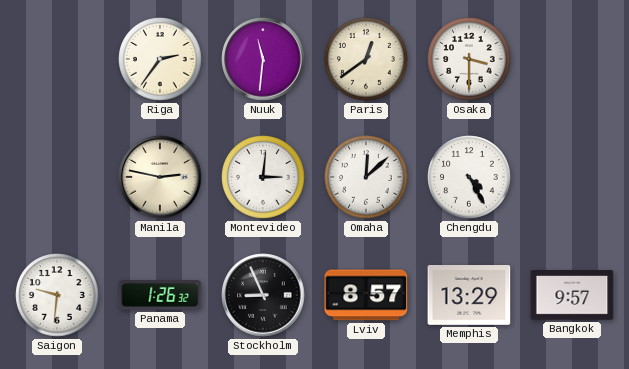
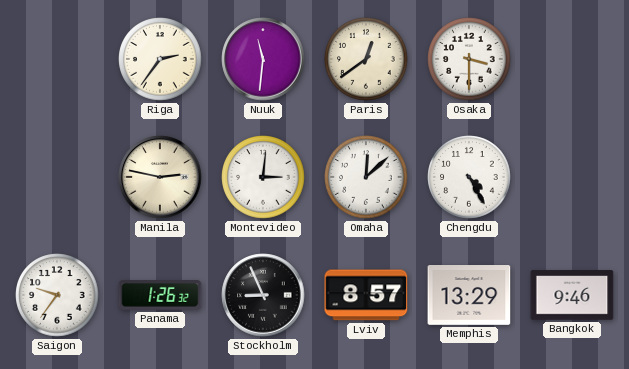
Saigon: 9:31 -> 9:36
Bangkok: 9:57 -> 9:46
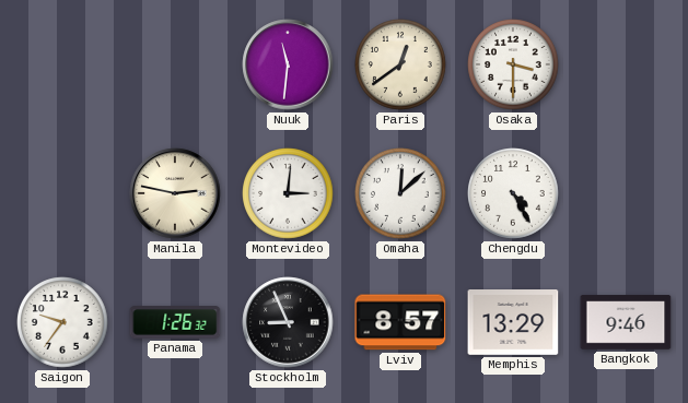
Riga: 2:36 -> none
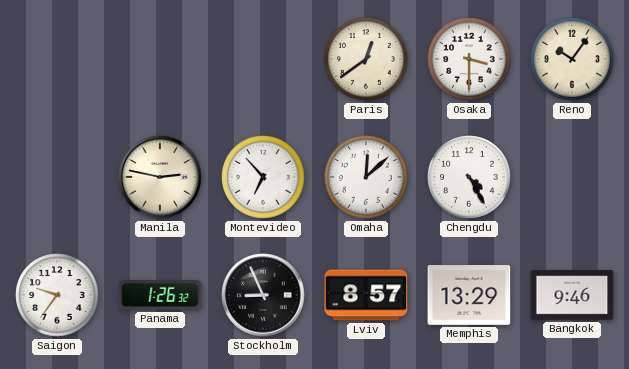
Nuuk: 11:31 -> none
Reno: none -> 10:06
Montevideo: 3:01 -> 6:53
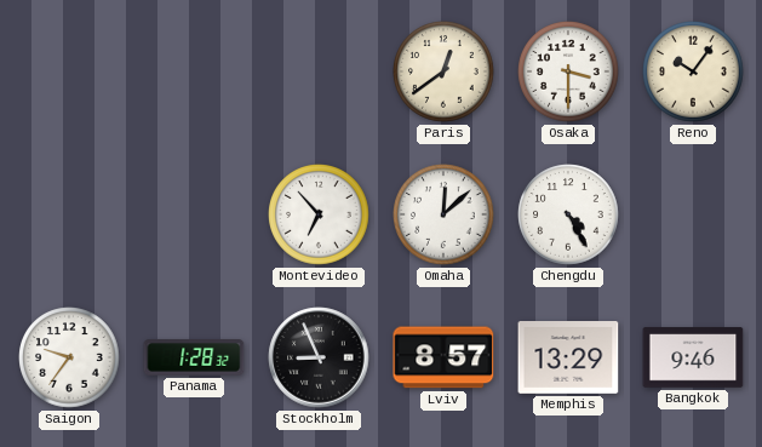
Manila: 2:47 -> none
Panama: 1:26 -> 1:28
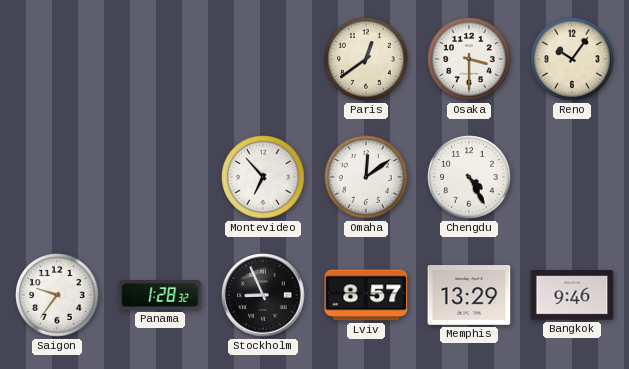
Omaha: 12:08 -> 12:09
